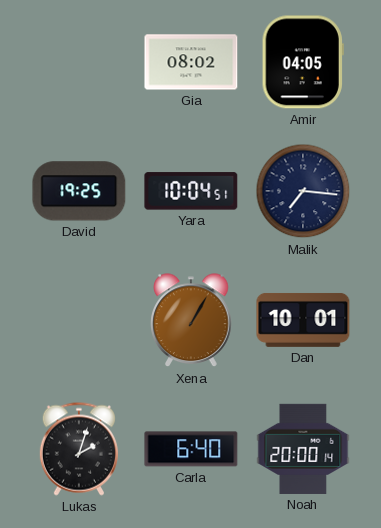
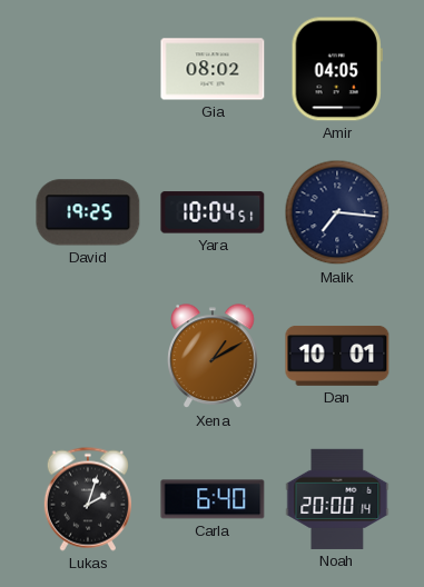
Xena: 1:05 -> 1:10
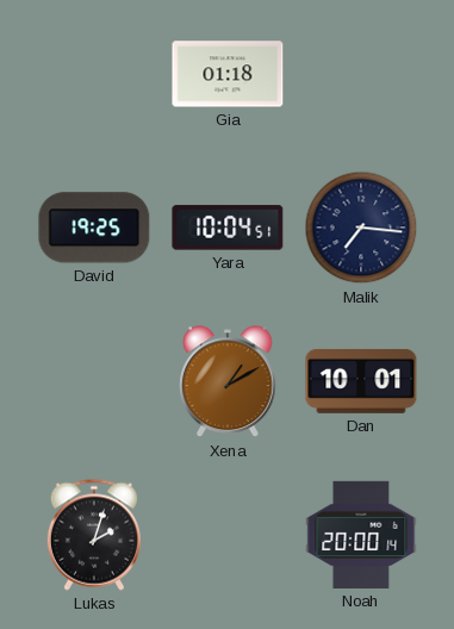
Gia: 08:02 -> 01:18
Amir: 04:05 -> none
Carla: 6:40 -> none
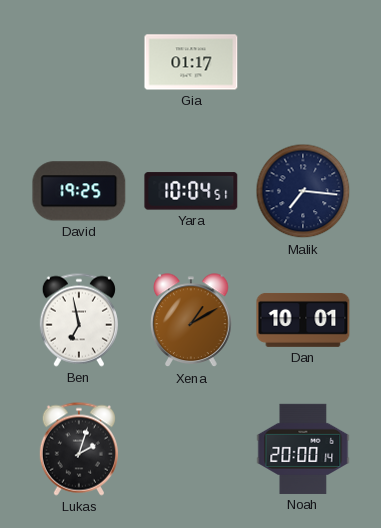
Gia: 01:18 -> 01:17
Ben: none -> 6:58
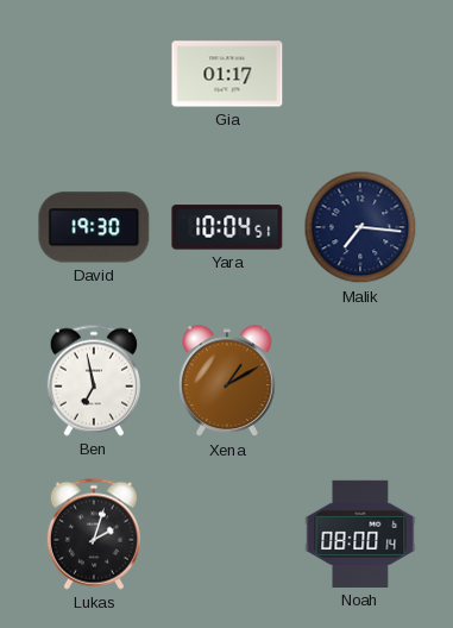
David: 19:25 -> 19:30
Dan: 10:01 -> none
Noah: 20:00 -> 08:00
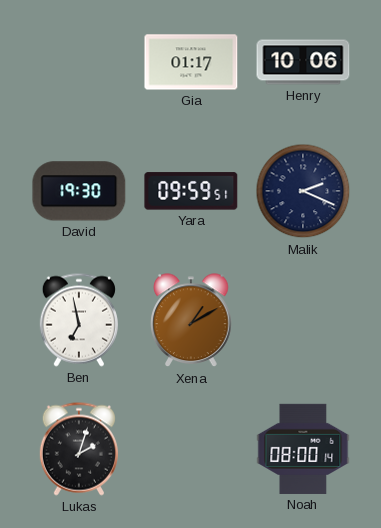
Henry: none -> 10:06
Yara: 10:04 -> 09:59
Malik: 7:16 -> 2:19
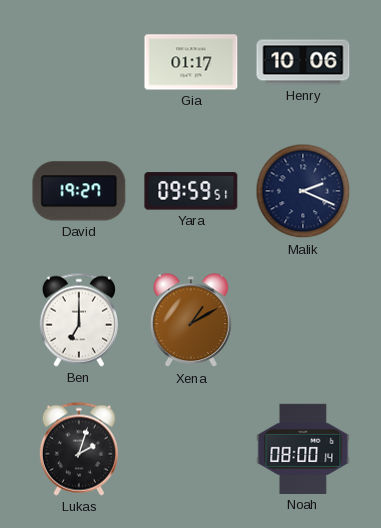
David: 19:30 -> 19:27
Ben: 6:58 -> 7:00
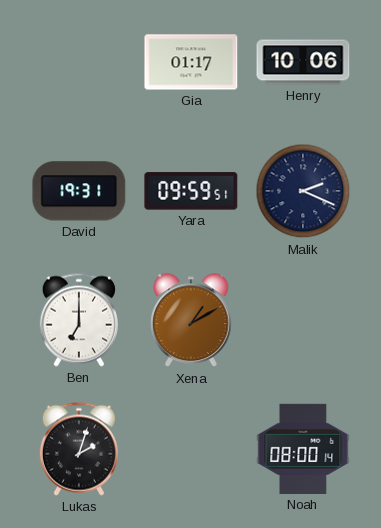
David: 19:27 -> 19:31
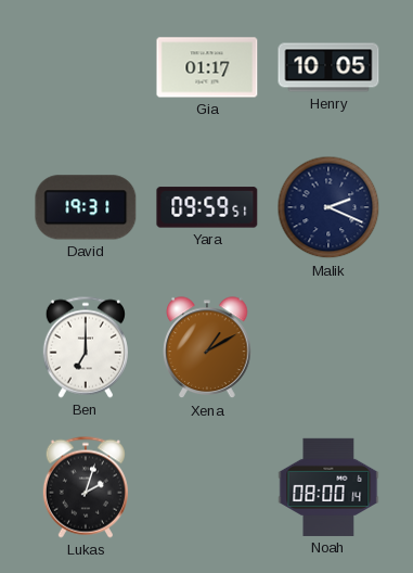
Henry: 10:06 -> 10:05
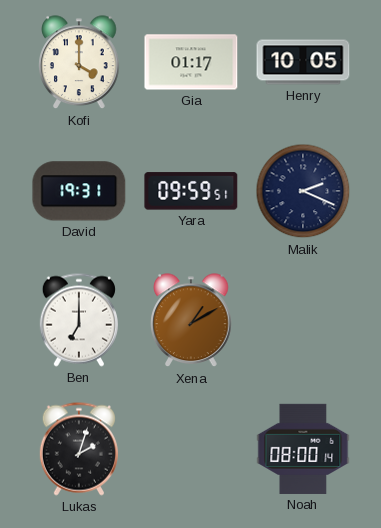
Kofi: none -> 4:00
